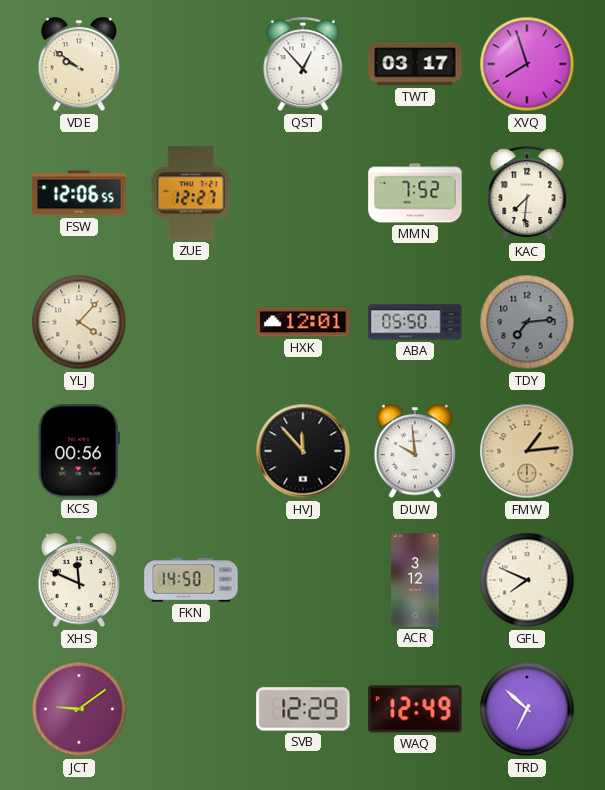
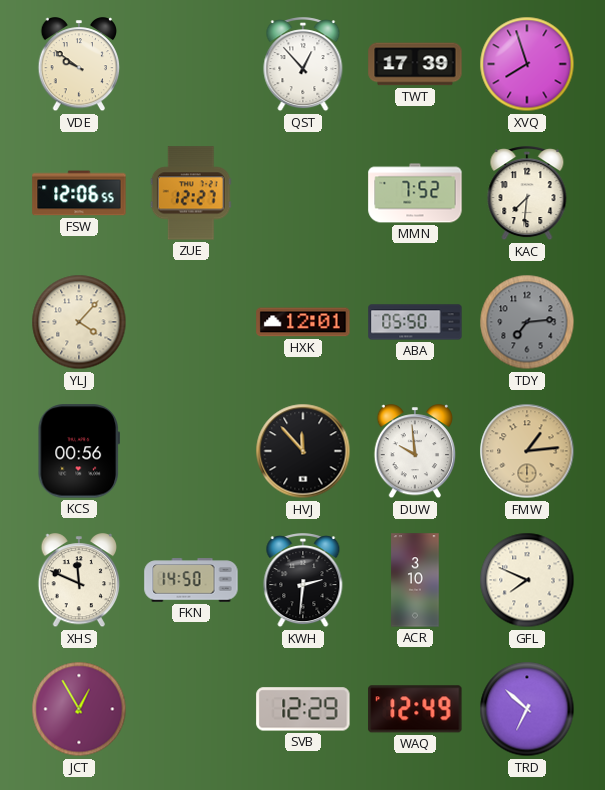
TWT: 03:17 -> 17:39
KWH: none -> 2:31
ACR: 3:12 -> 3:10
JCT: 9:09 -> 12:55
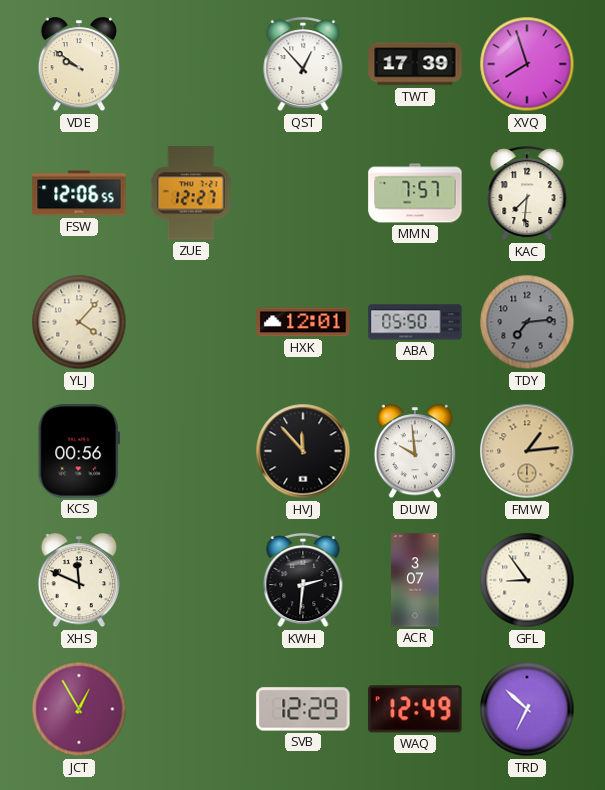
MMN: 7:52 -> 7:57
FKN: 14:50 -> none
ACR: 3:10 -> 3:07
GFL: 7:49 -> 8:54
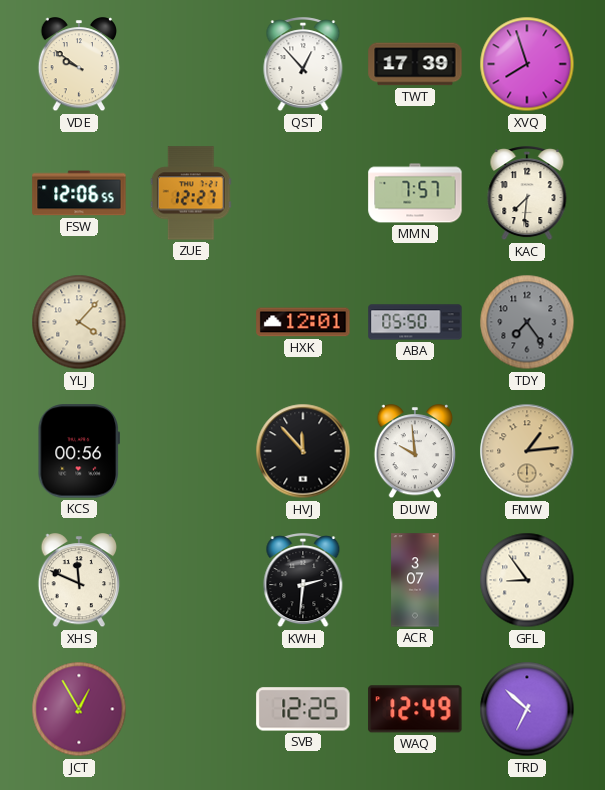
TDY: 7:14 -> 7:24
SVB: 12:29 -> 12:25
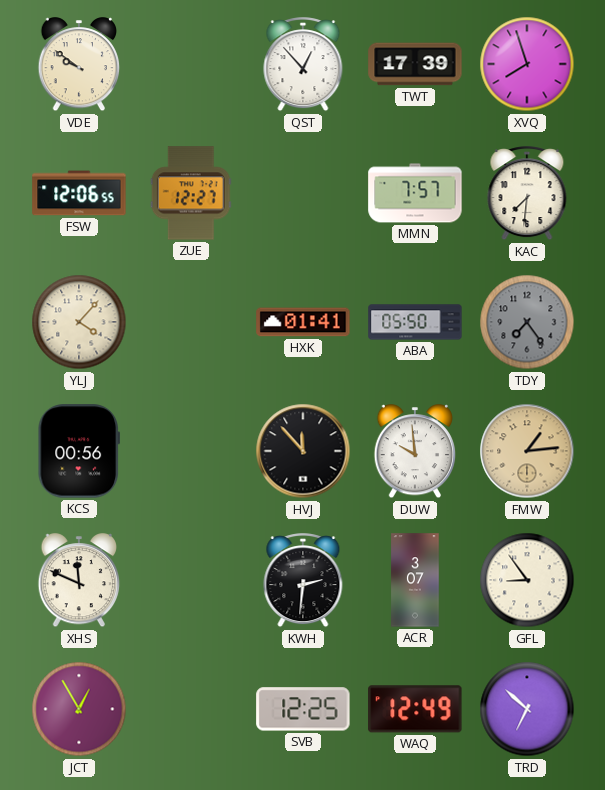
HXK: 12:01 -> 01:41
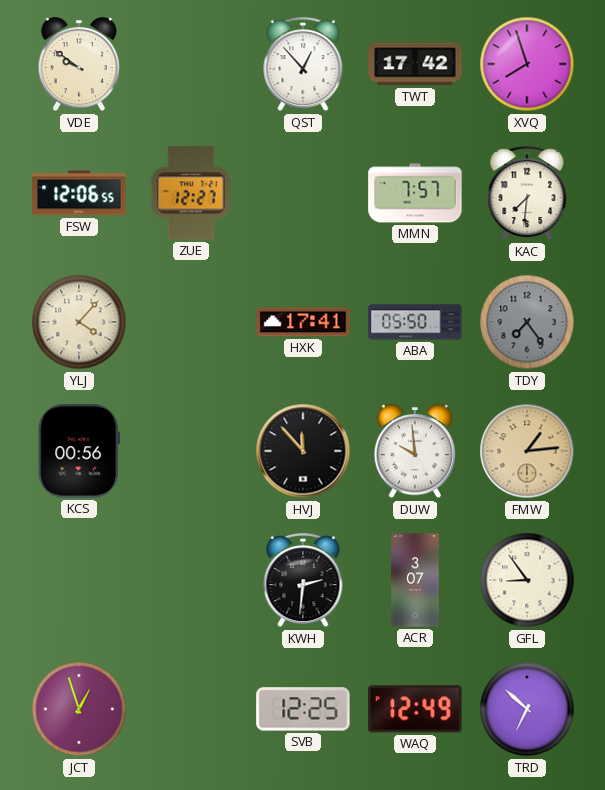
TWT: 17:39 -> 17:42
HXK: 01:41 -> 17:41
XHS: 11:49 -> none
JCT: 12:55 -> 12:57
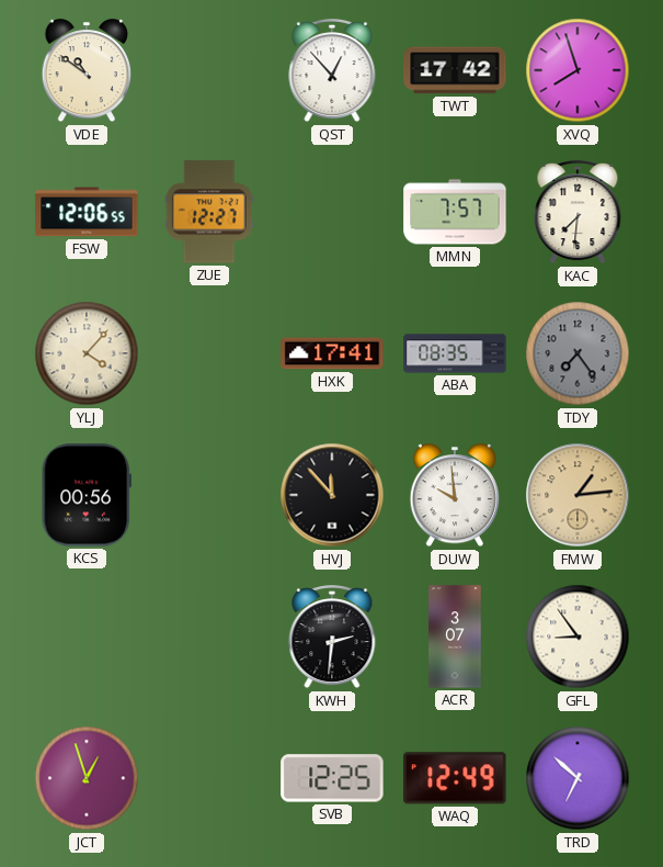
VDE: 9:51 -> 10:51
ABA: 05:50 -> 08:35
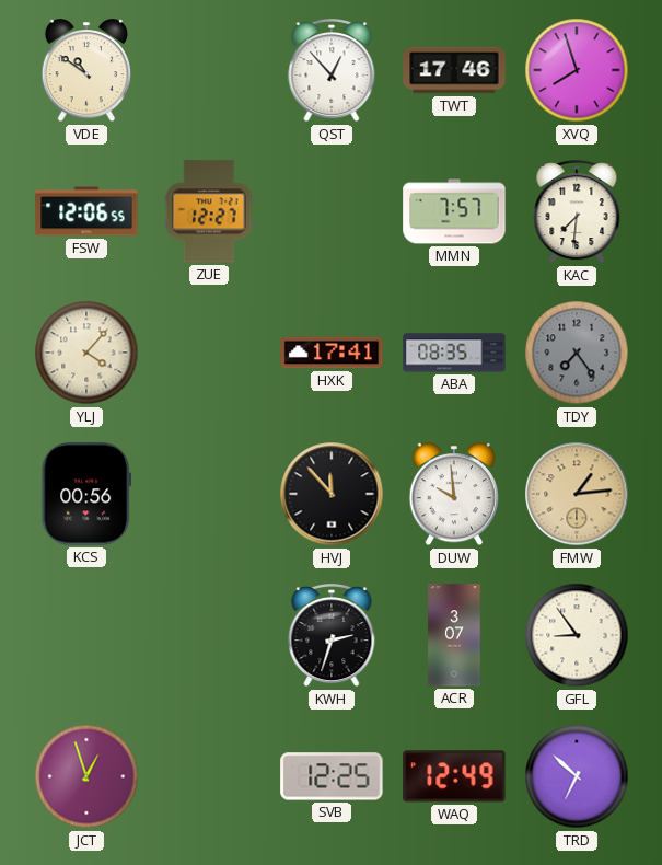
TWT: 17:42 -> 17:46
KWH: 2:31 -> 2:33
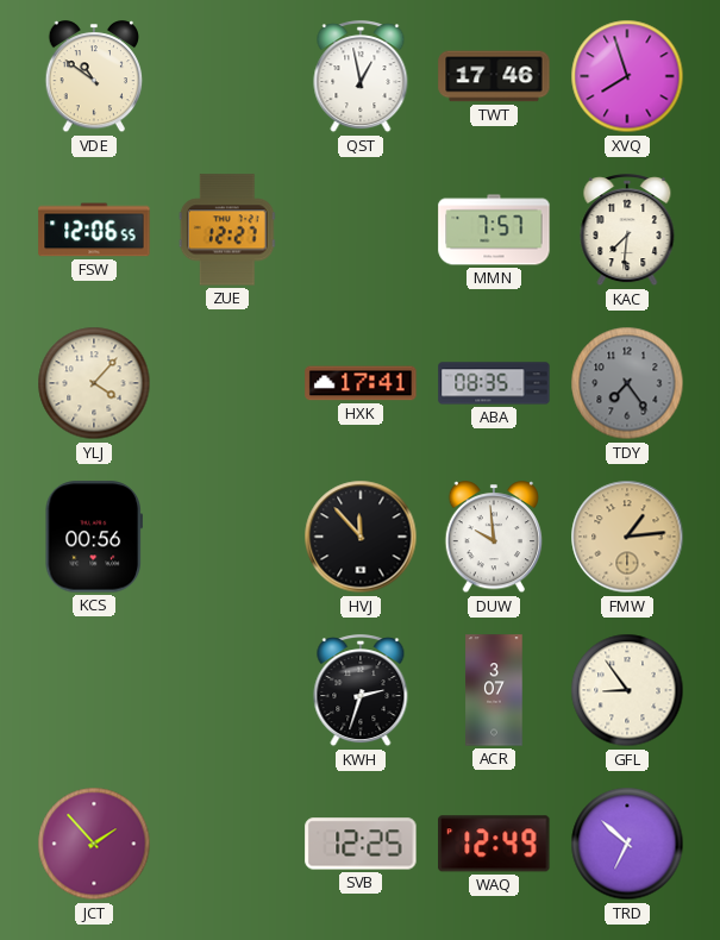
QST: 12:53 -> 12:58
JCT: 12:57 -> 1:53
